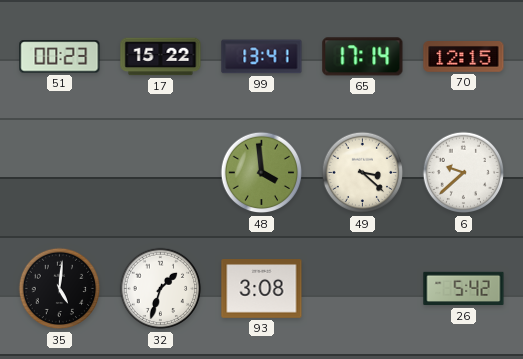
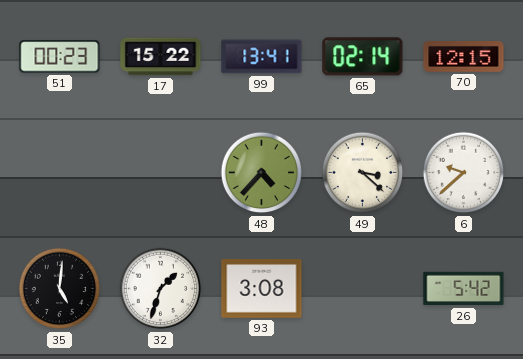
65: 17:14 -> 02:14
48: 3:59 -> 4:37
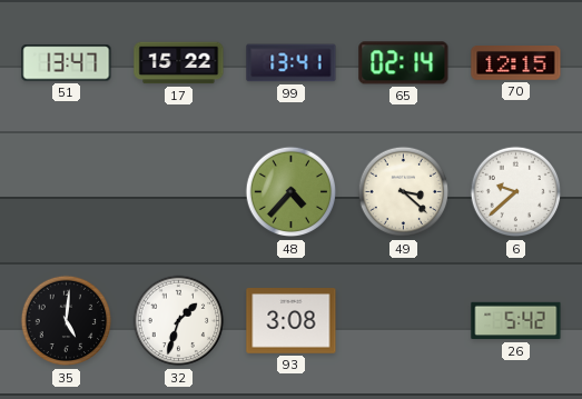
51: 00:23 -> 13:47
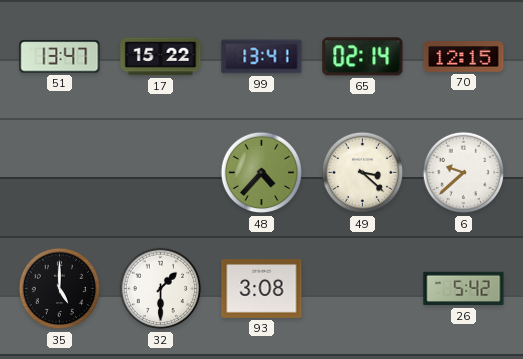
35: 5:01 -> 5:00
32: 1:33 -> 1:30
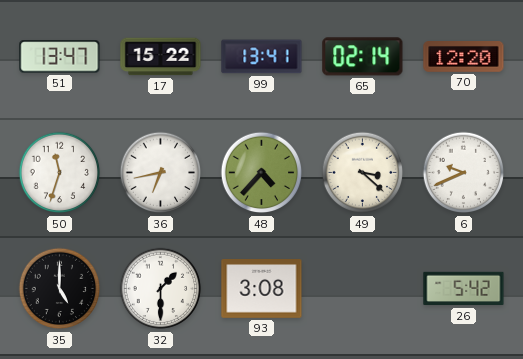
70: 12:15 -> 12:20
50: none -> 11:33
36: none -> 6:43
6: 9:38 -> 9:41
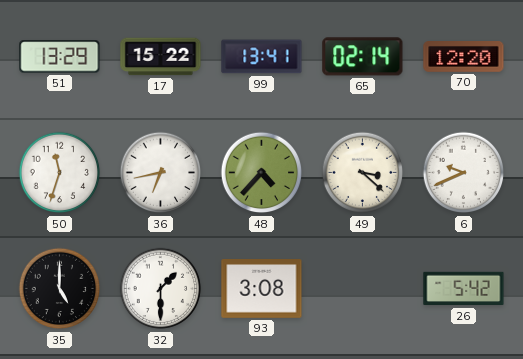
51: 13:47 -> 13:29
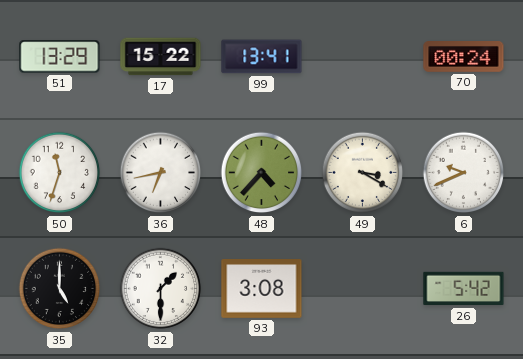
65: 02:14 -> none
70: 12:20 -> 00:24
49: 3:22 -> 3:20
